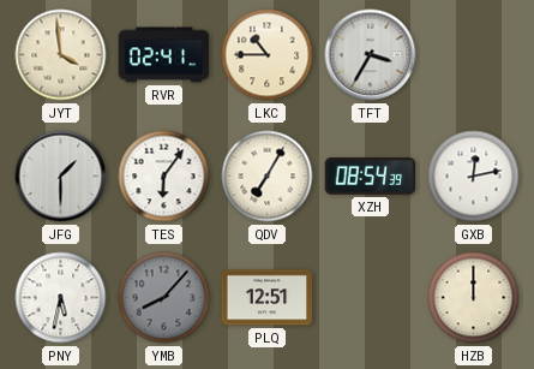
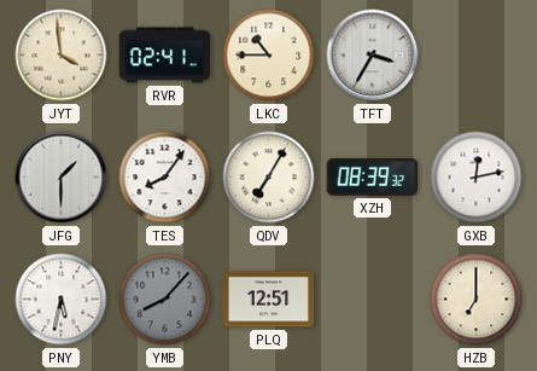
TES: 6:06 -> 8:06
XZH: 08:54 -> 08:39
HZB: 12:00 -> 7:00
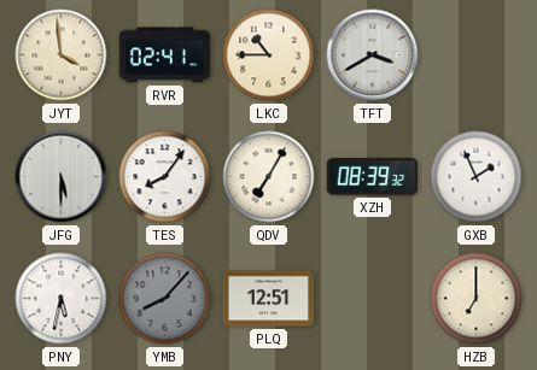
TFT: 3:35 -> 3:40
JFG: 1:30 -> 5:30
GXB: 12:13 -> 1:56
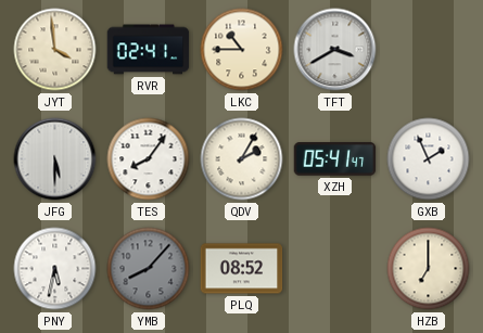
QDV: 7:05 -> 2:05
XZH: 08:39 -> 05:41
PLQ: 12:51 -> 08:52
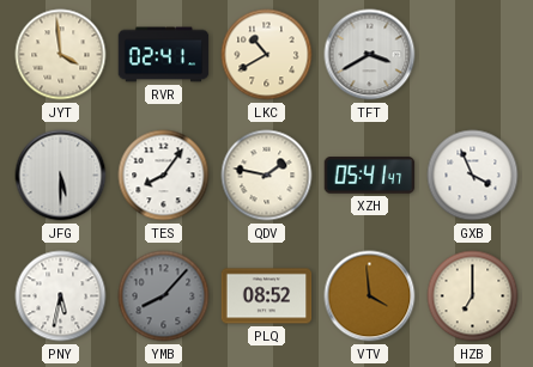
LKC: 10:45 -> 10:40
QDV: 2:05 -> 1:47
GXB: 1:56 -> 3:56
VTV: none -> 3:59
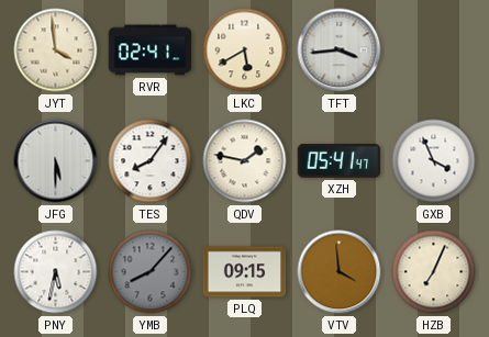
LKC: 10:40 -> 5:40
TFT: 3:40 -> 3:44
PLQ: 08:52 -> 09:15
HZB: 7:00 -> 7:04
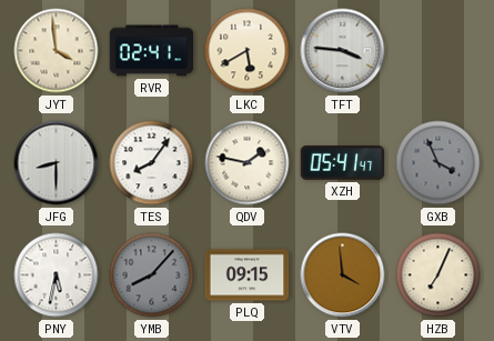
TFT: 3:44 -> 3:46
JFG: 5:30 -> 8:30
GXB dial: white -> grey
